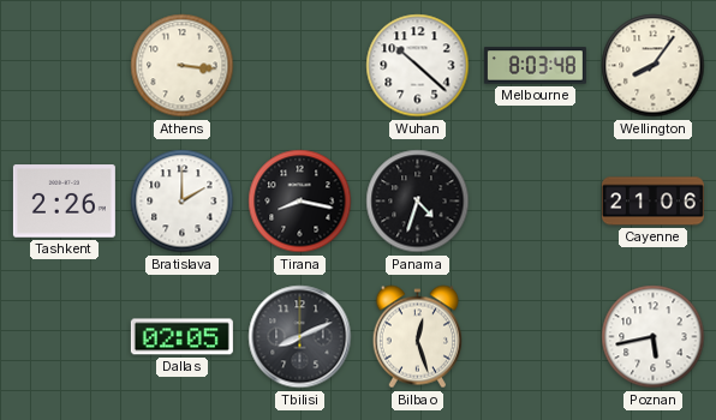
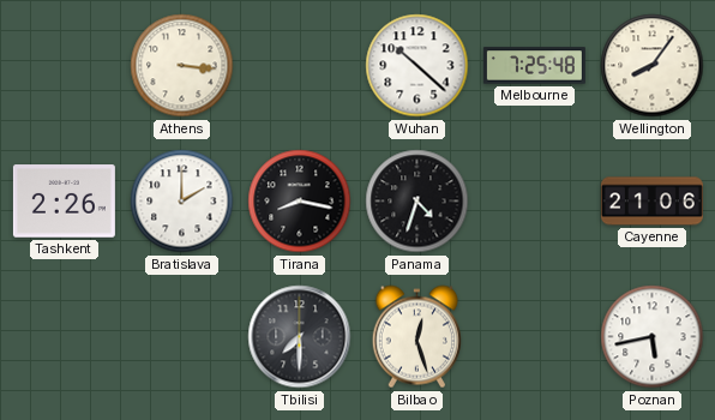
Melbourne: 8:03 -> 7:25
Dallas: 02:05 -> none
Tbilisi: 8:11 -> 7:30
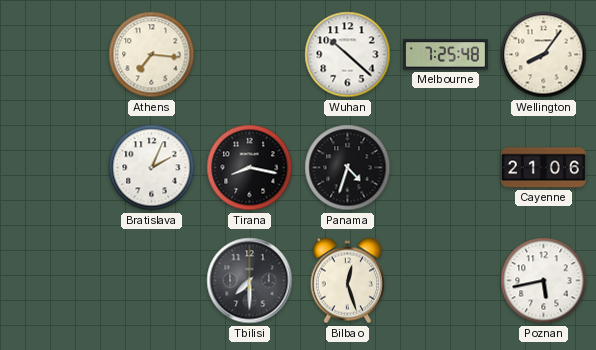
Athens: 3:16 -> 7:16
Tashkent: 2:26 -> none
Bratislava: 2:00 -> 2:04
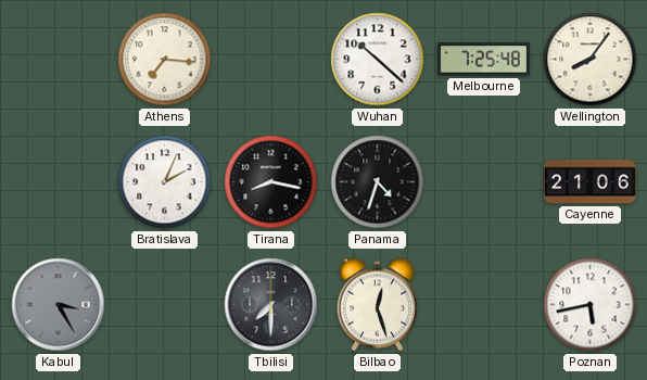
Kabul: none -> 3:25
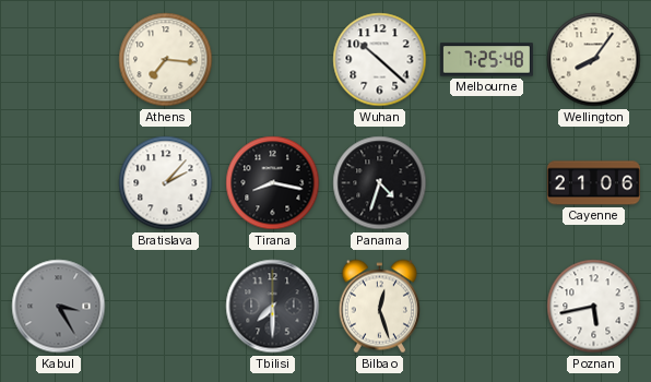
Bratislava: 2:04 -> 2:07
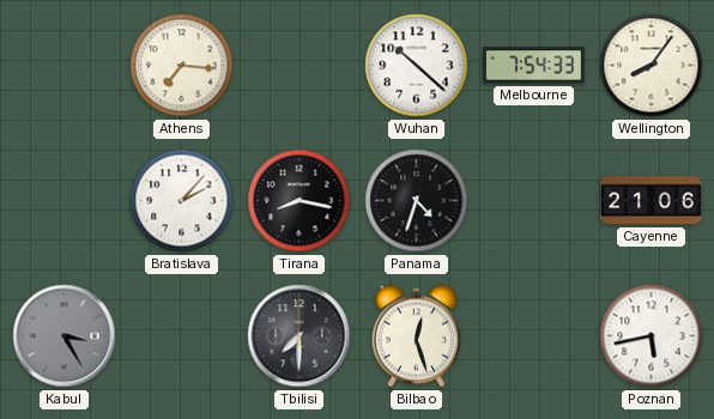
Melbourne: 7:25 -> 7:54
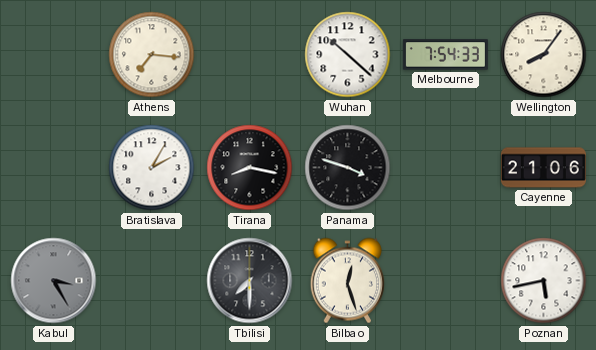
Bratislava: 2:07 -> 2:05
Panama: 4:33 -> 3:48
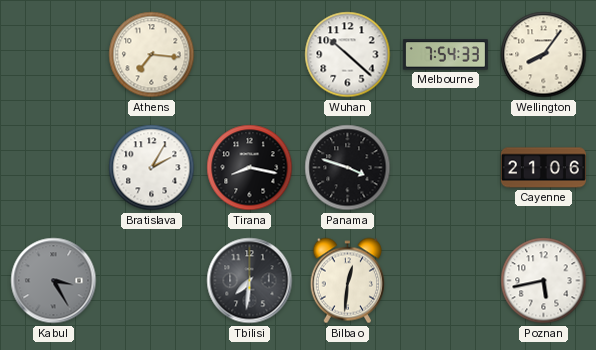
Tbilisi: 7:30 -> 7:31
Bilbao: 12:27 -> 12:31
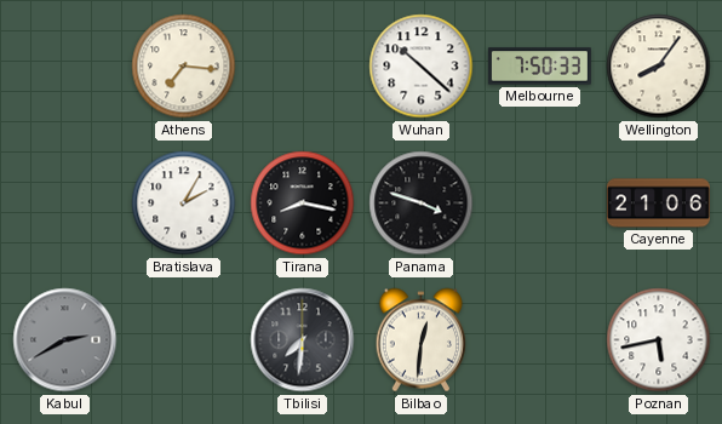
Melbourne: 7:54 -> 7:50
Kabul: 3:25 -> 2:40
